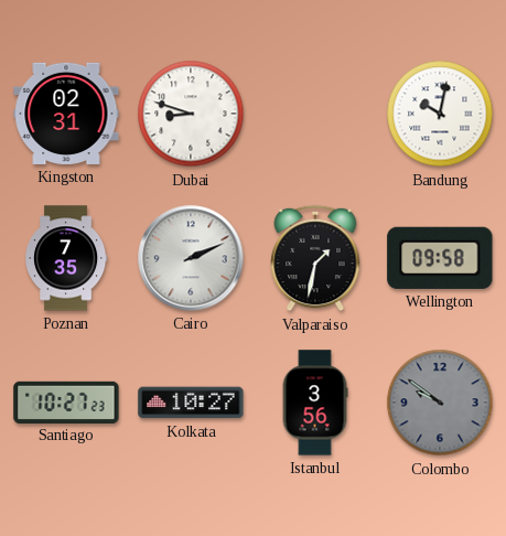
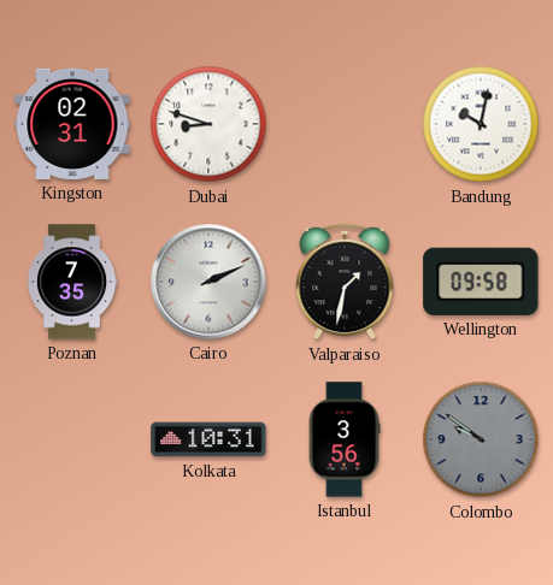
Santiago: 10:27 -> none
Kolkata: 10:27 -> 10:31
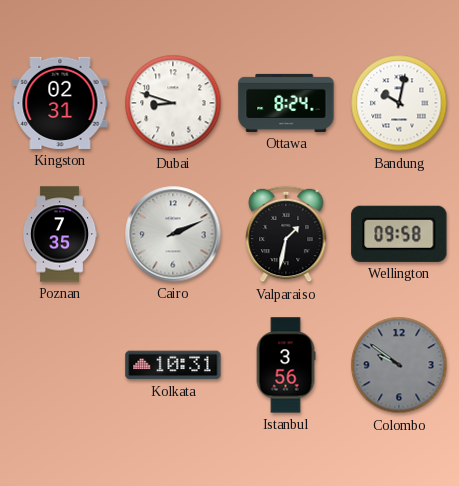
Ottawa: none -> 8:24
